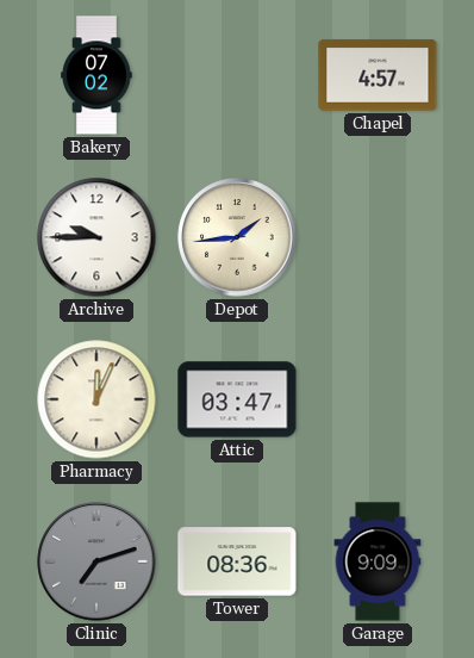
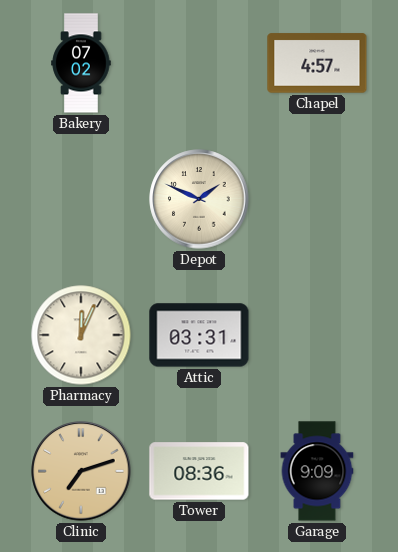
Archive: 9:45 -> none
Depot: 1:44 -> 1:49
Attic: 03:47 -> 03:31
Clinic dial: grey -> champagne
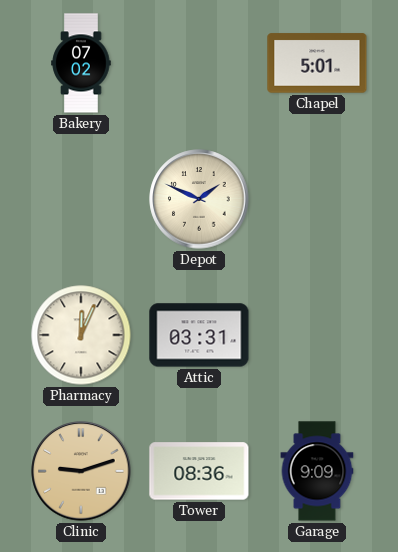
Chapel: 4:57 -> 5:01
Clinic: 7:12 -> 9:12
